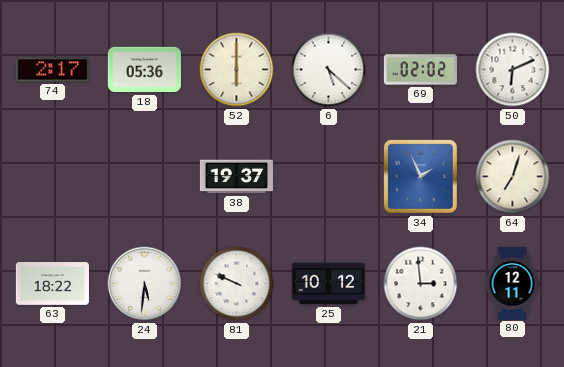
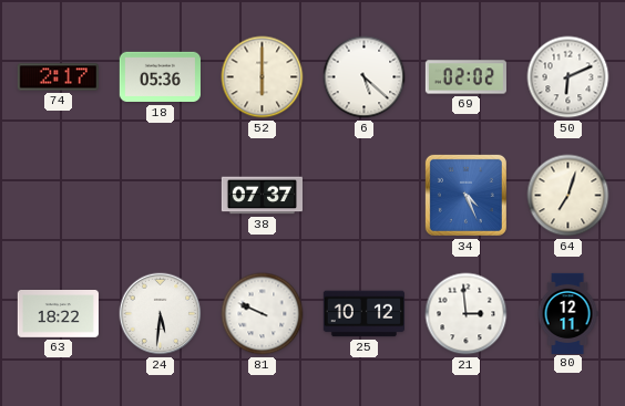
38: 19:37 -> 07:37
34: 1:56 -> 4:26
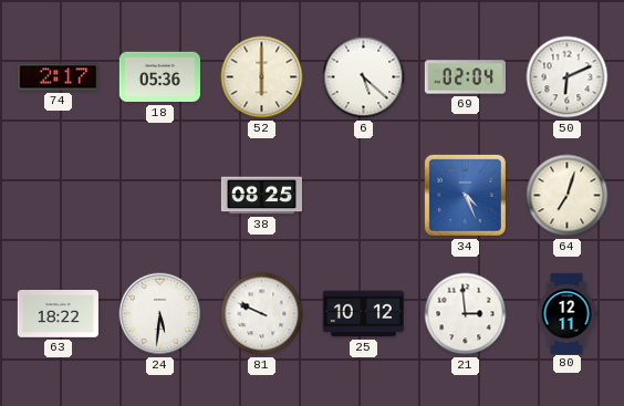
69: 02:02 -> 02:04
38: 07:37 -> 08:25
